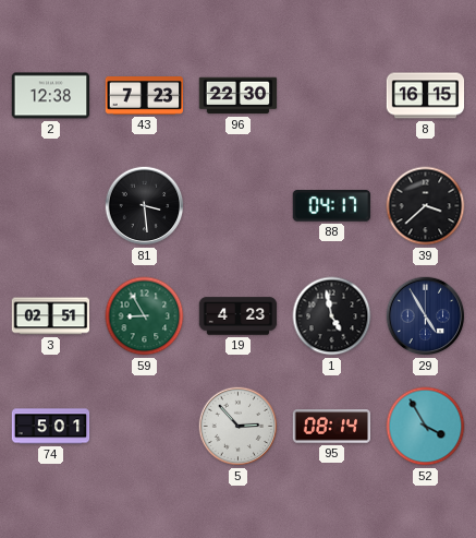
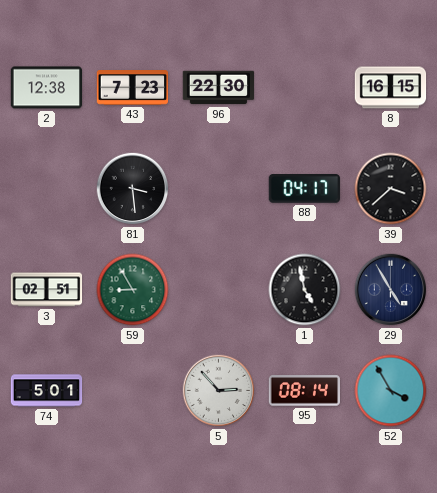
19: 4:23 -> none
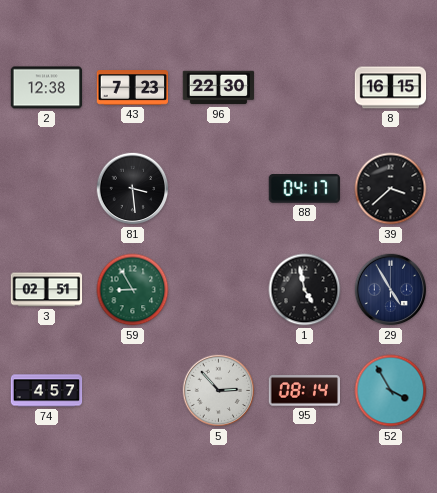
74: 5:01 -> 4:57
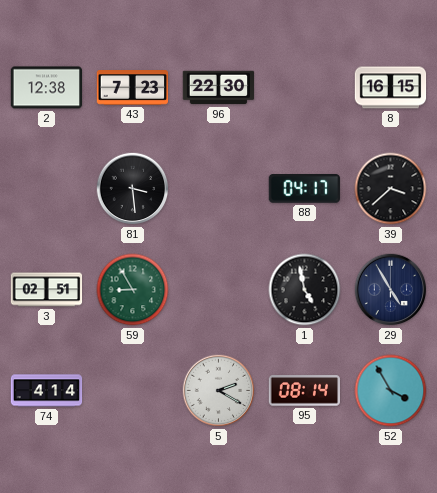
74: 4:57 -> 4:14
5: 2:53 -> 2:20
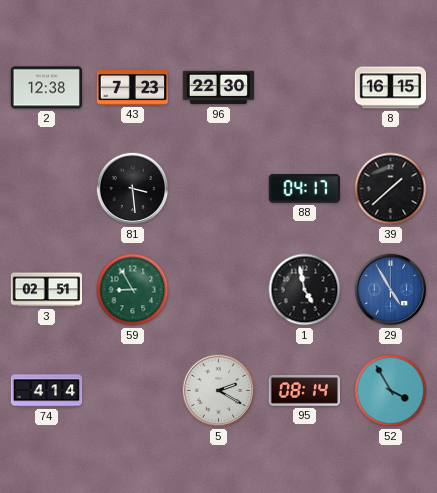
39: 3:38 -> 1:38
29 dial: navy -> blue
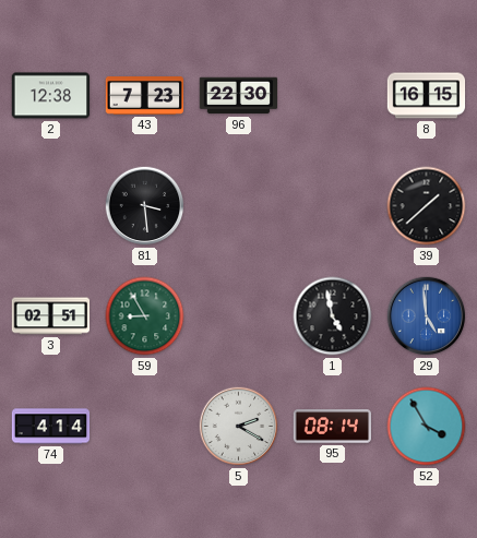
88: 04:17 -> none
29: 4:55 -> 4:59
